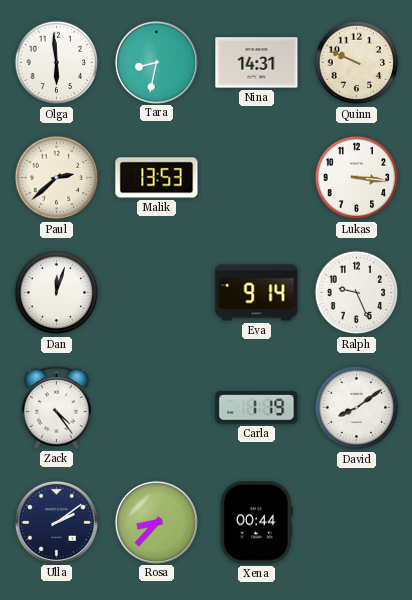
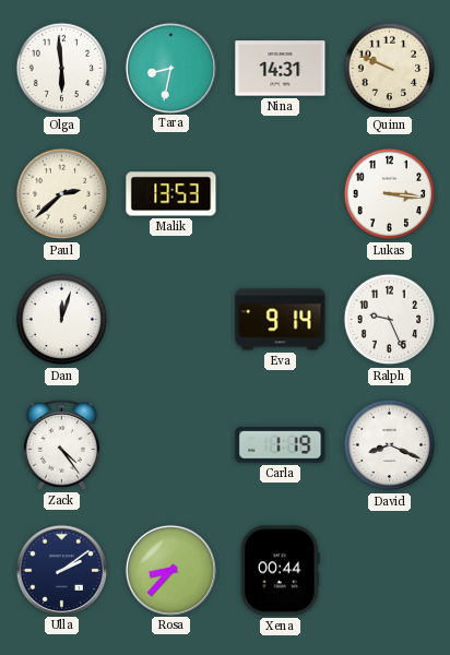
David: 8:09 -> 8:19
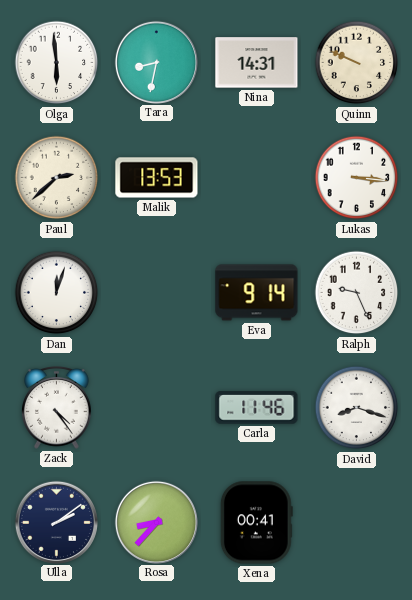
Carla: 1:19 -> 11:46
David: 8:19 -> 8:18
Xena: 00:44 -> 00:41
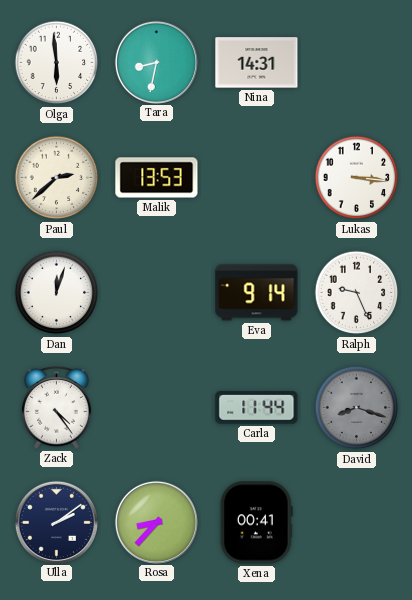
Quinn: 9:49 -> none
Carla: 11:46 -> 11:44
David dial: white -> grey
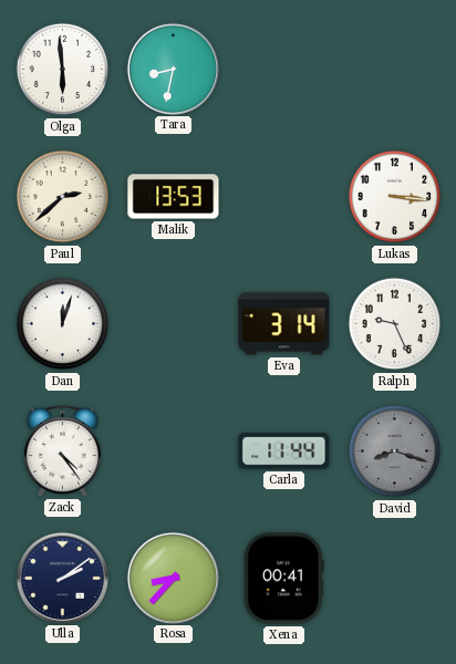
Nina: 14:31 -> none
Eva: 9:14 -> 3:14
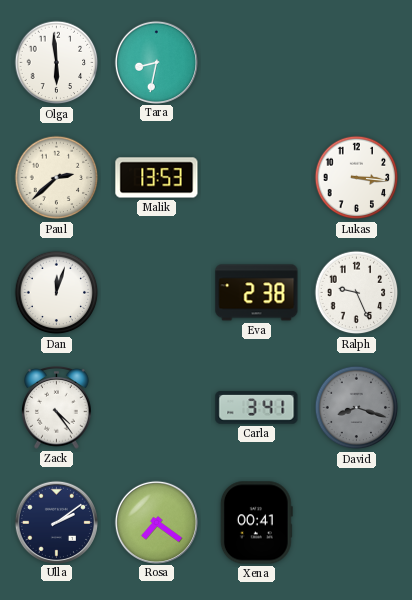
Eva: 3:14 -> 2:38
Carla: 11:44 -> 3:41
Rosa: 8:37 -> 7:21
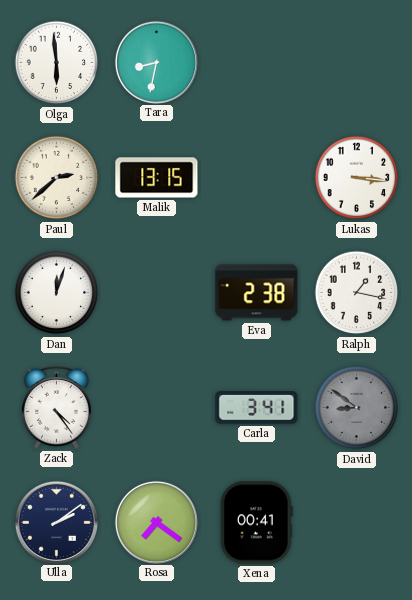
Malik: 13:53 -> 13:15
Ralph: 9:26 -> 1:17
David: 8:18 -> 8:51
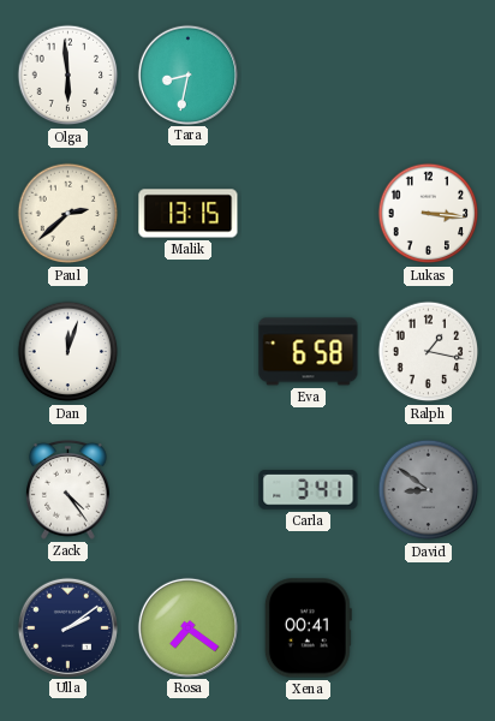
Eva: 2:38 -> 6:58
